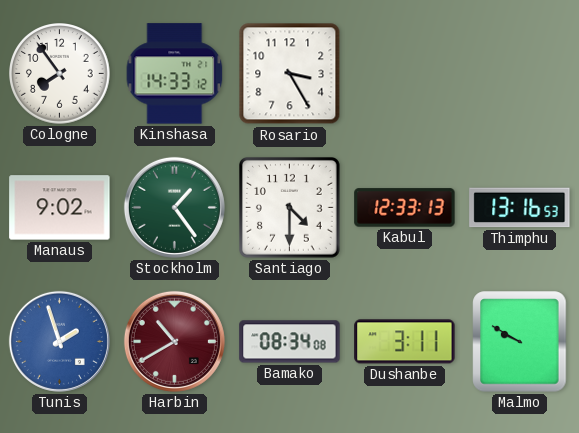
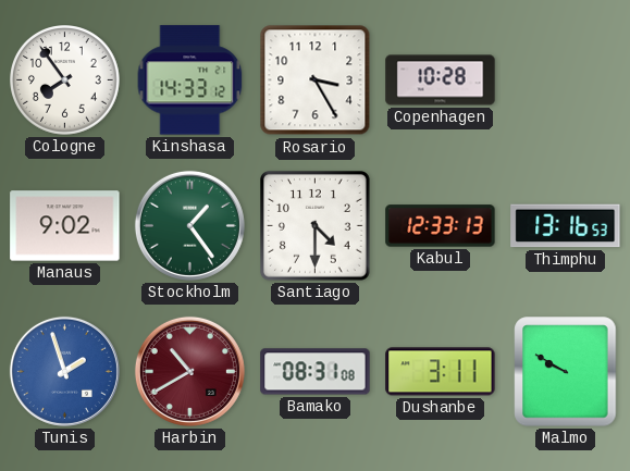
Copenhagen: none -> 10:28
Bamako: 08:34 -> 08:31
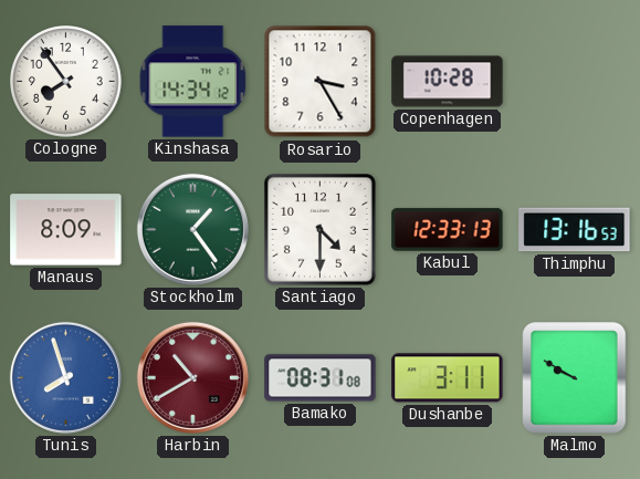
Kinshasa: 14:33 -> 14:34
Manaus: 9:02 -> 8:09
Tunis: 1:57 -> 7:57
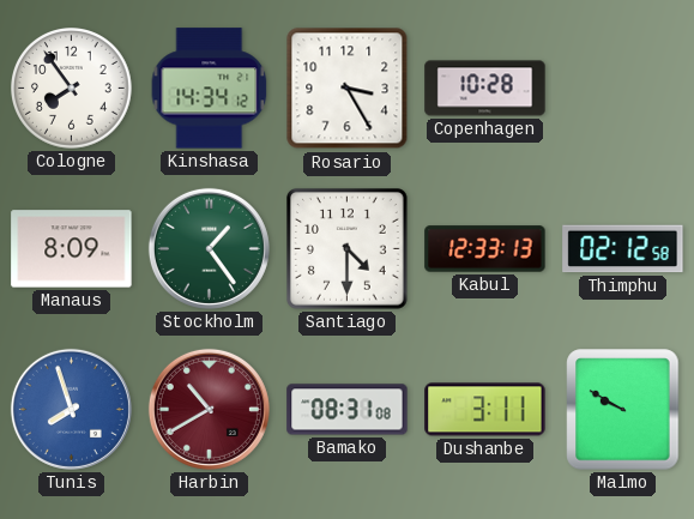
Thimphu: 13:16 -> 02:12
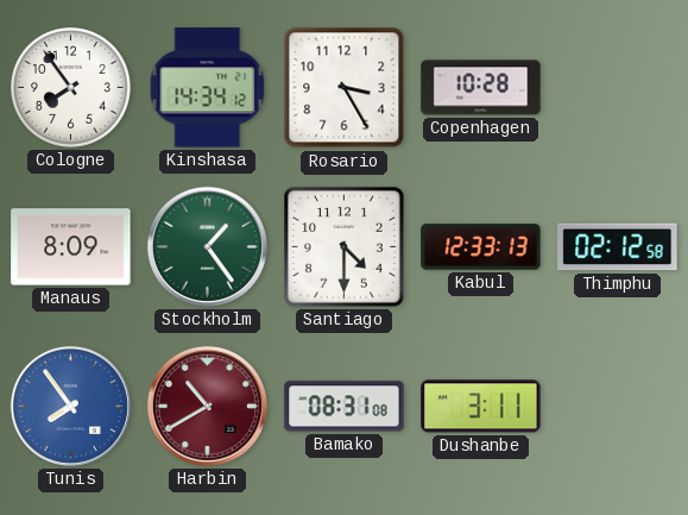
Tunis: 7:57 -> 7:54
Malmo: 9:50 -> none
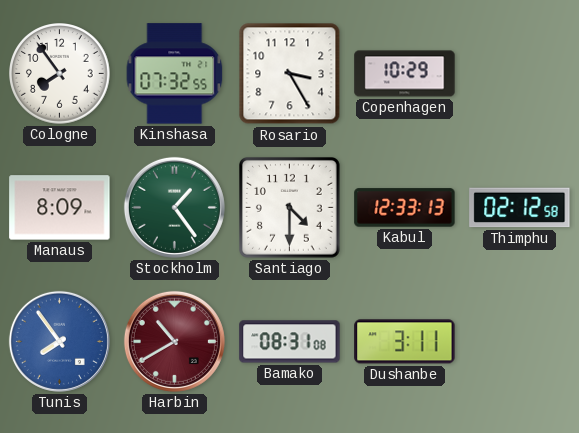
Kinshasa: 14:34 -> 07:32
Copenhagen: 10:28 -> 10:29
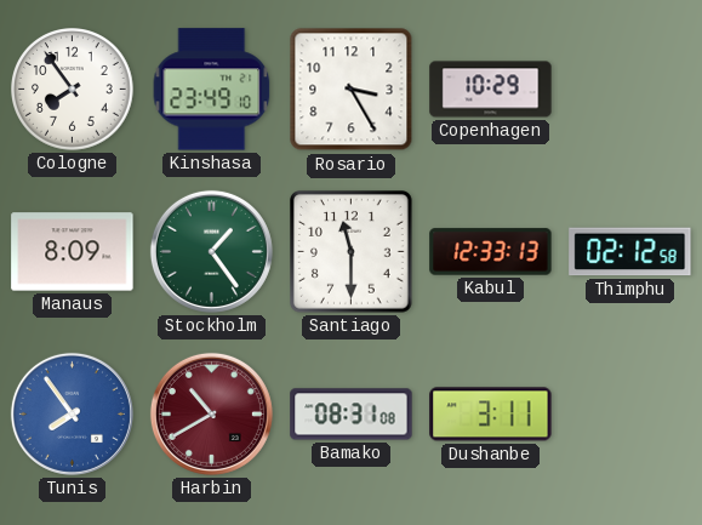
Kinshasa: 07:32 -> 23:49
Santiago: 4:30 -> 11:30
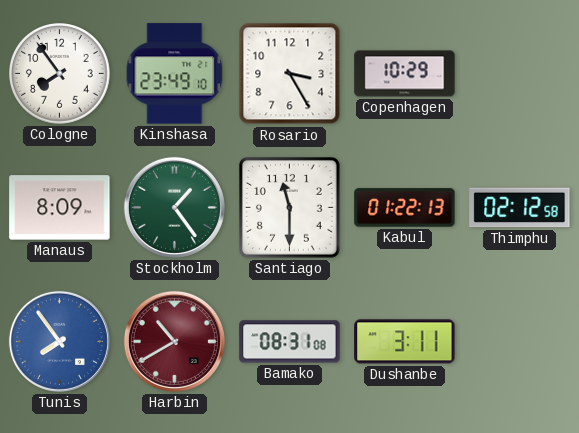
Kabul: 12:33 -> 01:22
